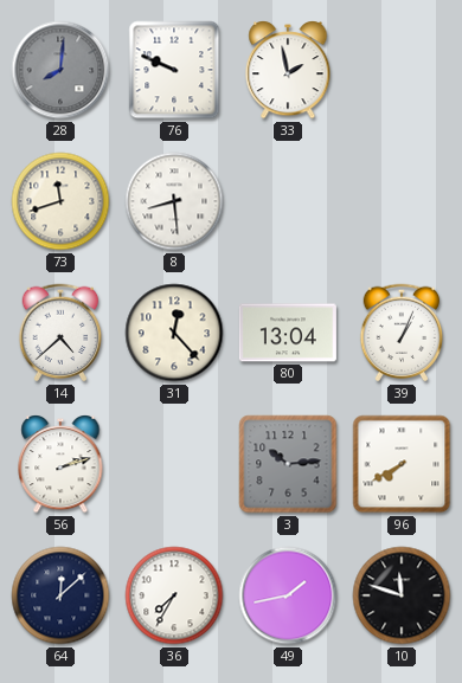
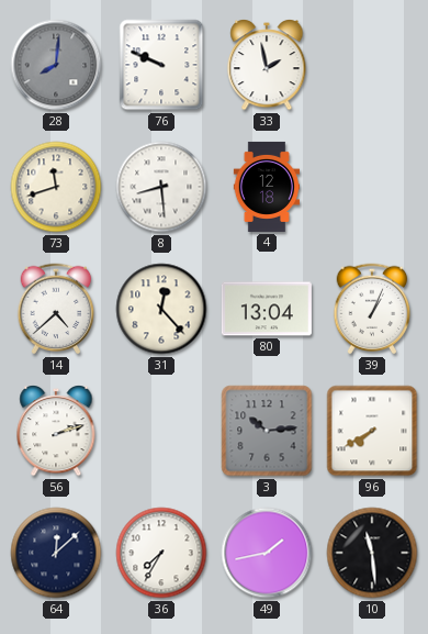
4: none -> 12:18
10: 11:48 -> 11:29
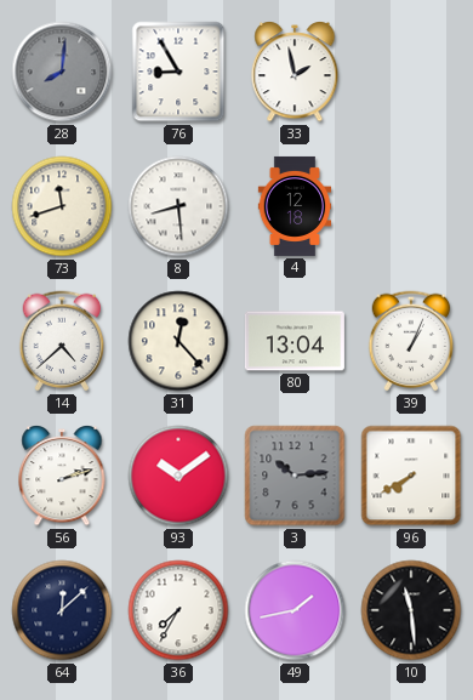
76: 9:49 -> 8:55
93: none -> 10:09
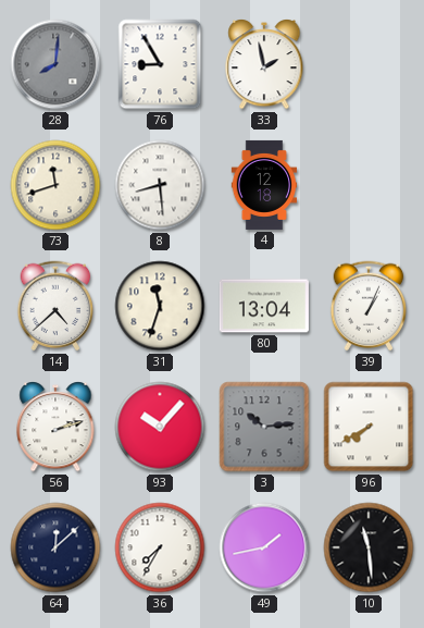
31: 12:23 -> 11:33
93: 10:09 -> 10:07
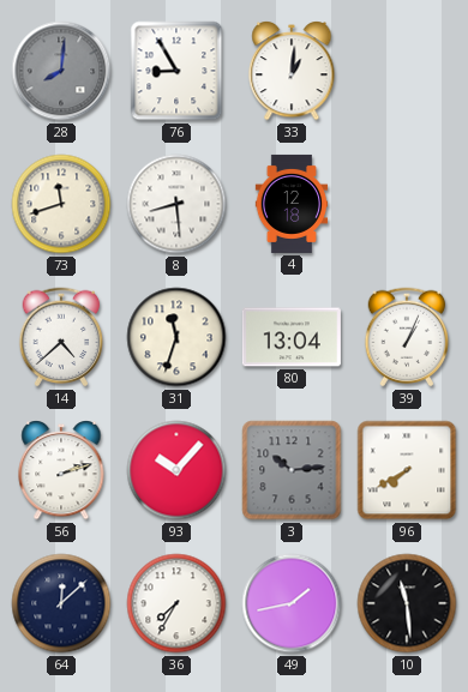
33: 1:58 -> 1:01
